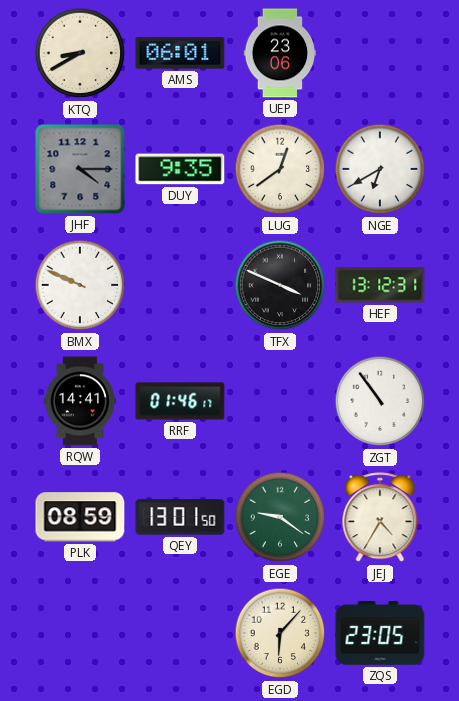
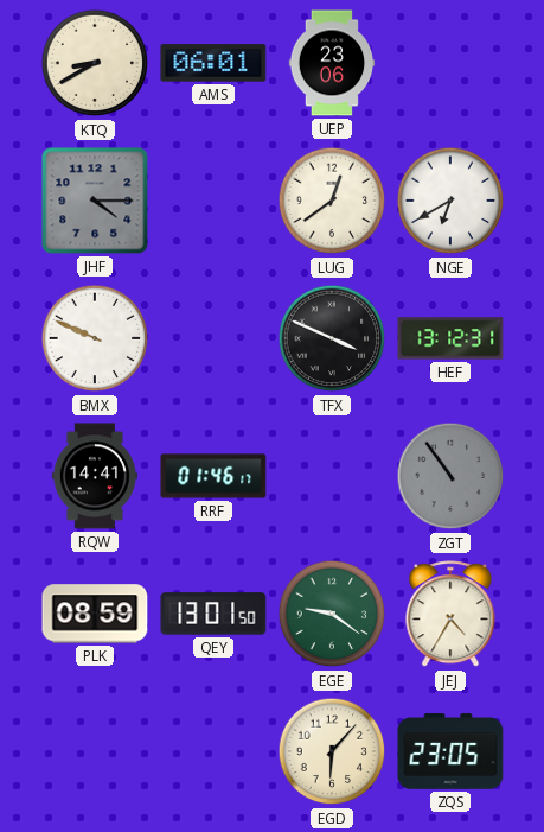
DUY: 9:35 -> none
ZGT dial: white -> grey
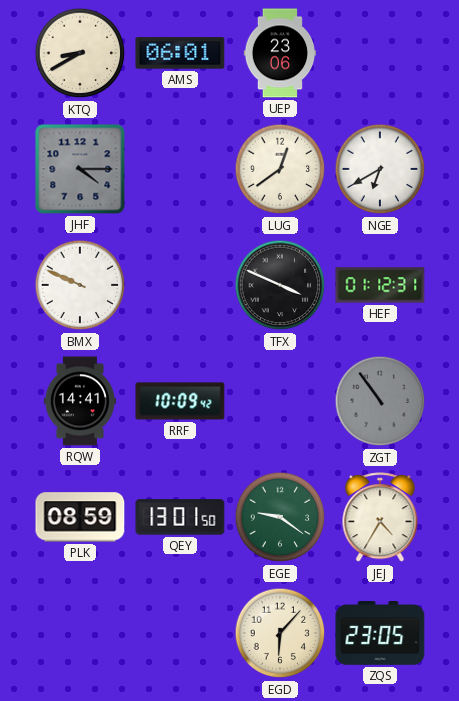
HEF: 13:12 -> 01:12
RRF: 01:46 -> 10:09
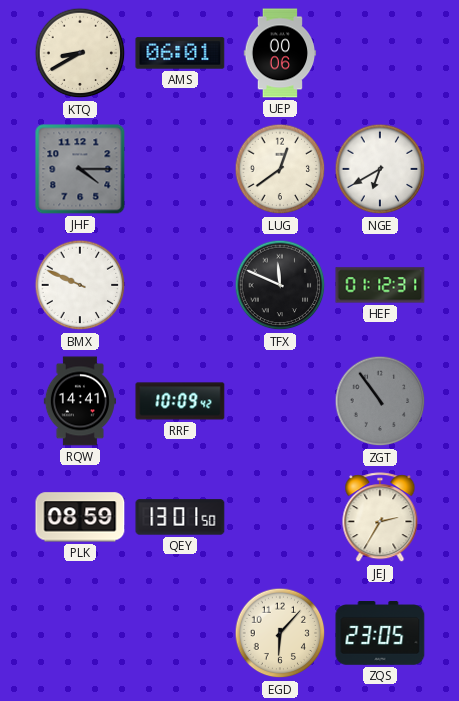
UEP: 23:06 -> 00:06
TFX: 3:49 -> 11:49
EGE: 9:21 -> none
JEJ: 4:35 -> 2:35
